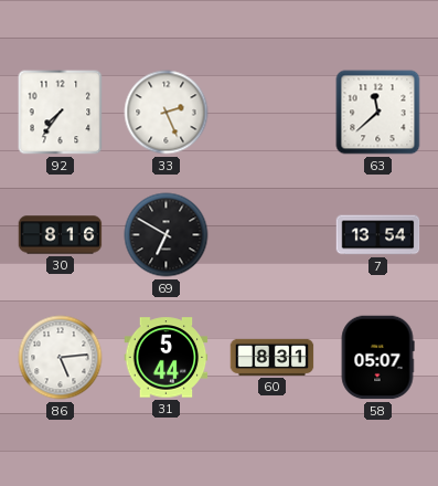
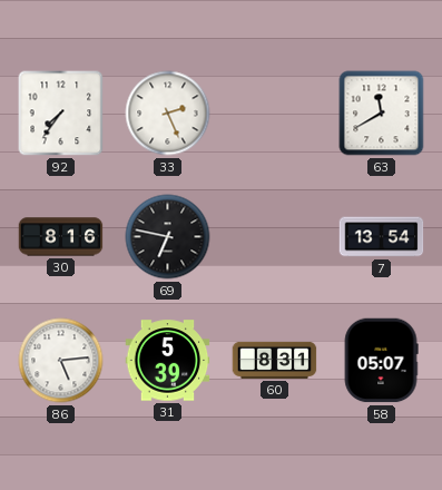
63: 11:38 -> 11:40
69: 6:50 -> 6:47
31: 5:44 -> 5:39
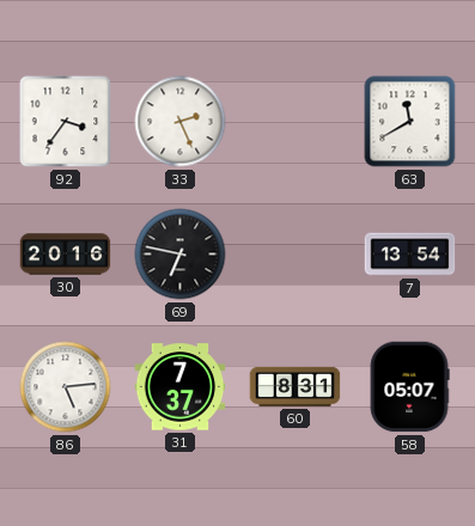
92: 7:36 -> 3:36
30: 8:16 -> 20:16
31: 5:39 -> 7:37
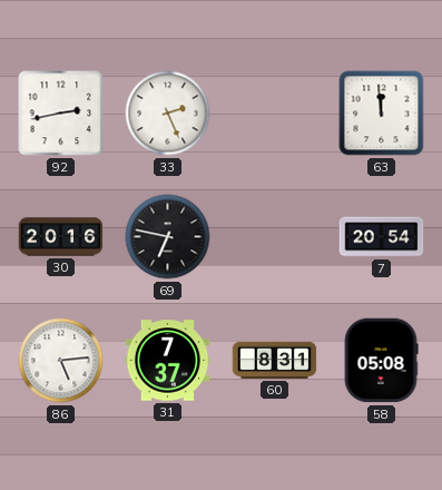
92: 3:36 -> 2:43
63: 11:40 -> 11:59
7: 13:54 -> 20:54
58: 05:07 -> 05:08
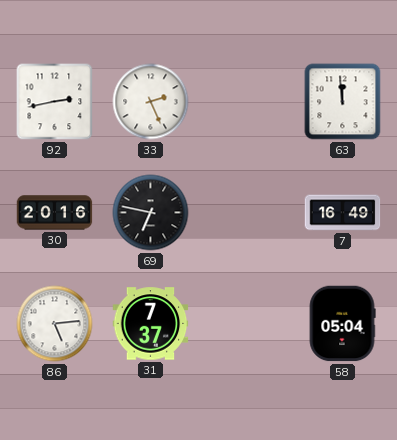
7: 20:54 -> 16:49
60: 8:31 -> none
58: 05:08 -> 05:04
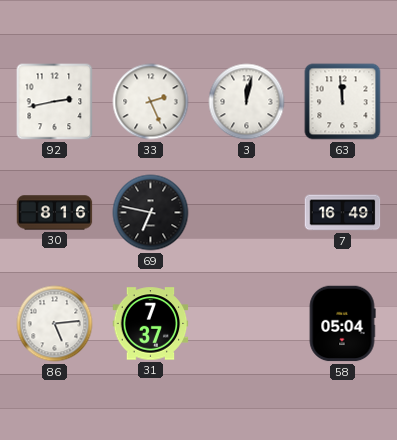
3: none -> 12:02
30: 20:16 -> 8:16
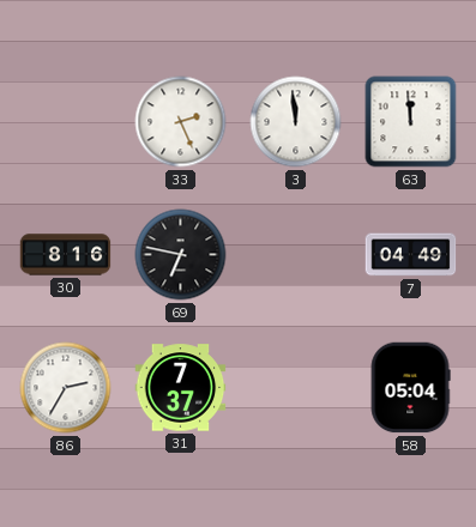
92: 2:43 -> none
3: 12:02 -> 11:59
7: 16:49 -> 04:49
86: 5:14 -> 2:35
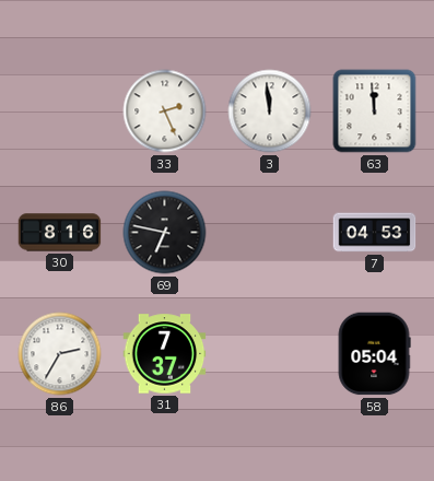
7: 04:49 -> 04:53
